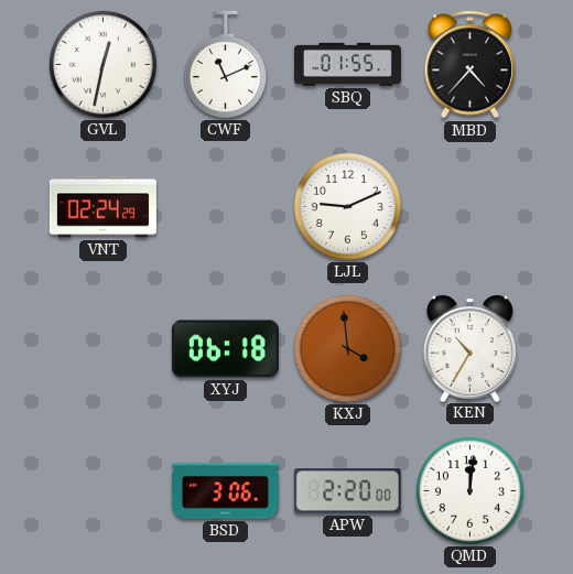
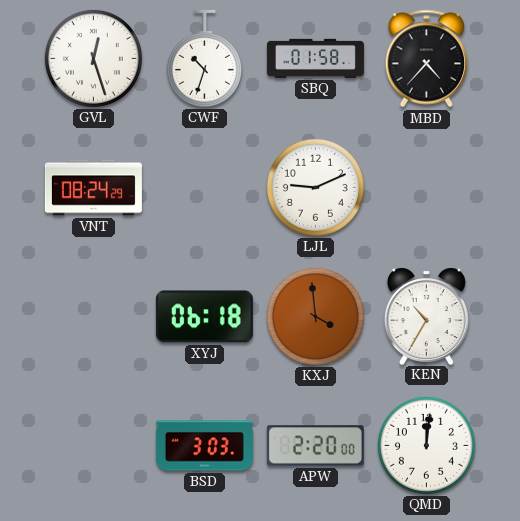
GVL: 12:32 -> 12:27
CWF: 11:11 -> 10:33
SBQ: 01:55 -> 01:58
VNT: 02:24 -> 08:24
BSD: 3:06 -> 3:03
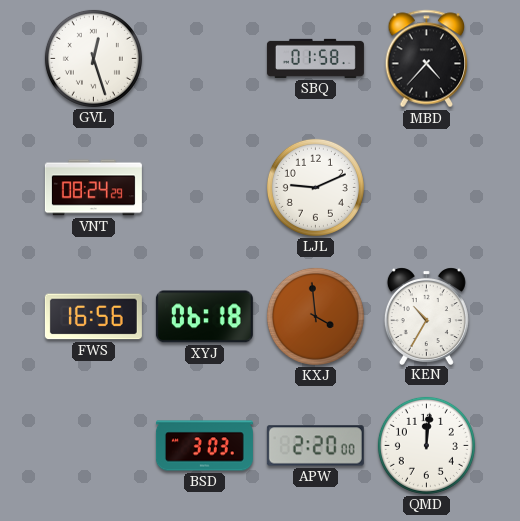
CWF: 10:33 -> none
FWS: none -> 16:56
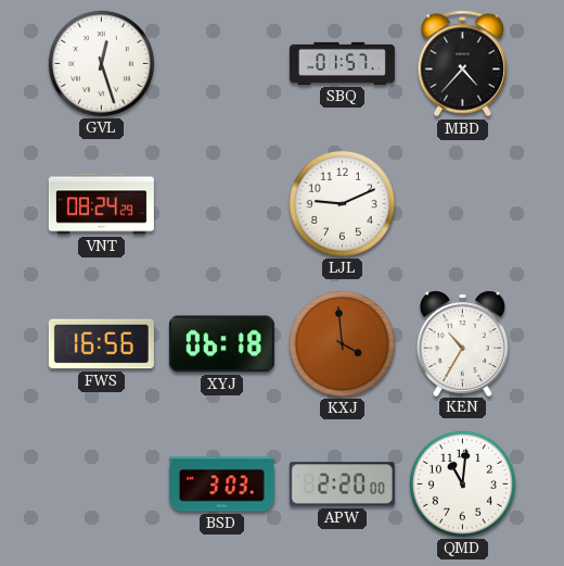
SBQ: 01:58 -> 01:57
QMD: 12:01 -> 11:01
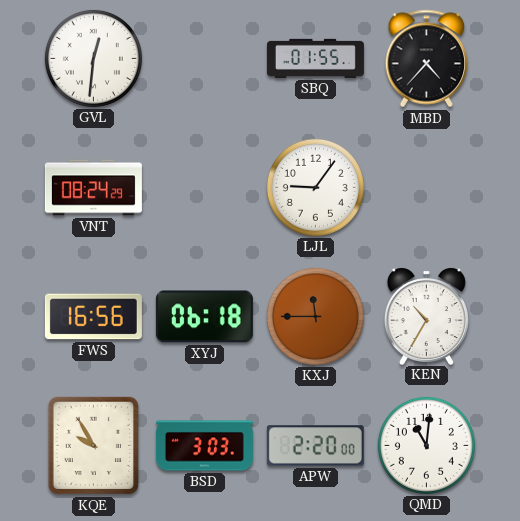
GVL: 12:27 -> 12:31
SBQ: 01:57 -> 01:55
LJL: 9:11 -> 9:06
KXJ: 3:59 -> 11:45
KQE: none -> 9:55
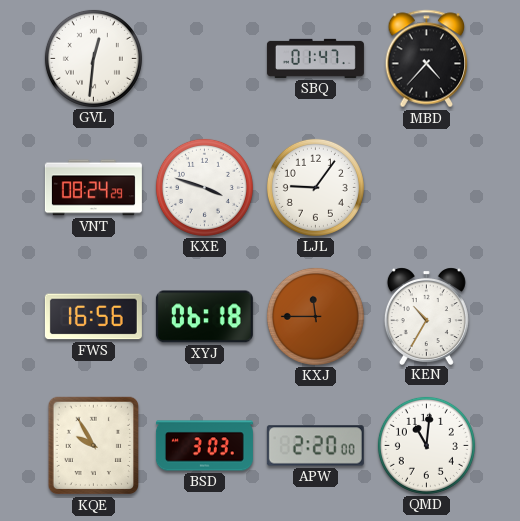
SBQ: 01:55 -> 01:47
KXE: none -> 3:48
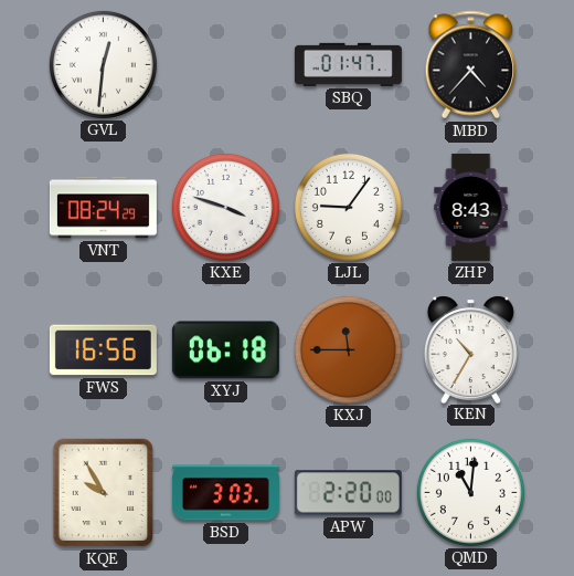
ZHP: none -> 8:43
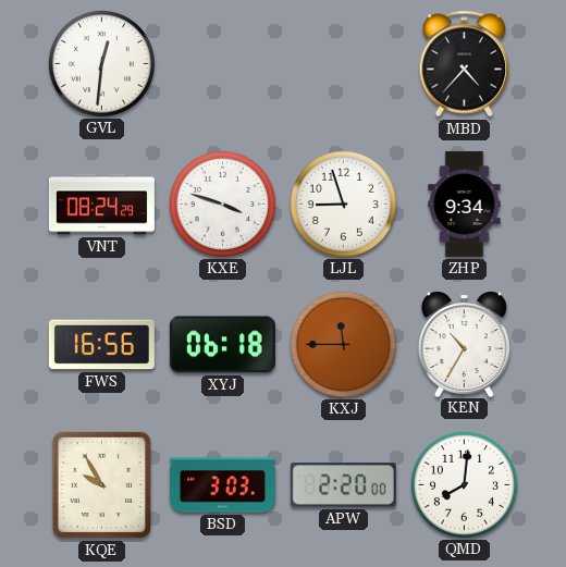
SBQ: 01:47 -> none
LJL: 9:06 -> 8:57
ZHP: 8:43 -> 9:34
QMD: 11:01 -> 8:01
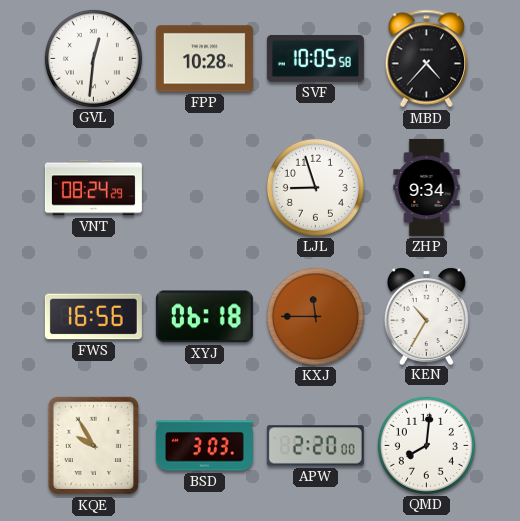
FPP: none -> 10:28
SVF: none -> 10:05
KXE: 3:48 -> none
